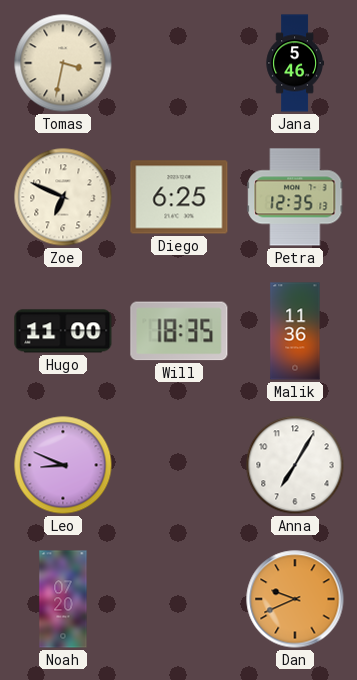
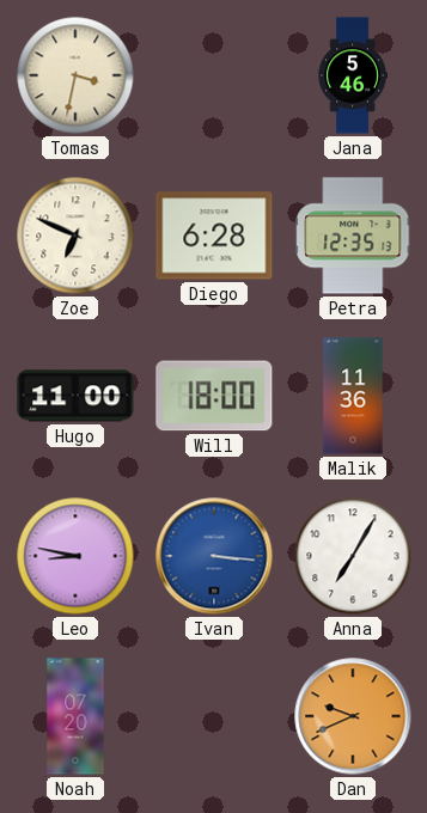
Diego: 6:25 -> 6:28
Will: 18:35 -> 18:00
Leo: 8:49 -> 8:47
Ivan: none -> 3:16
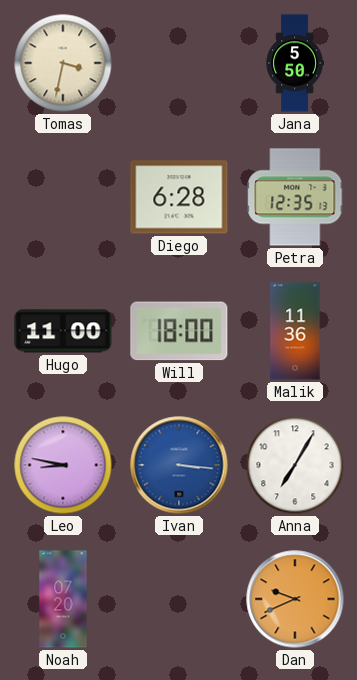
Jana: 5:46 -> 5:50
Zoe: 6:49 -> none
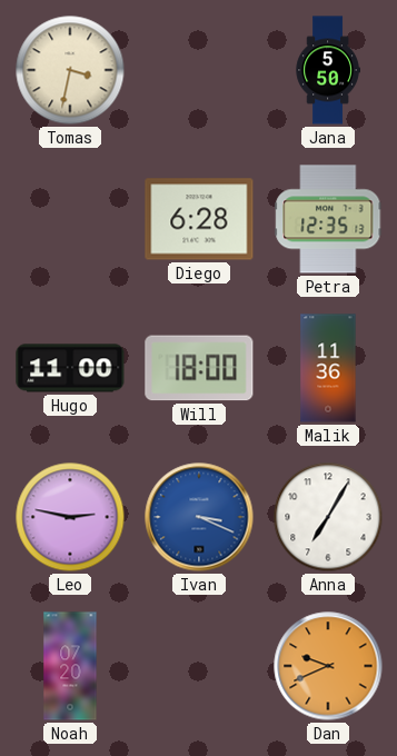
Leo: 8:47 -> 2:47
Ivan: 3:16 -> 3:19
